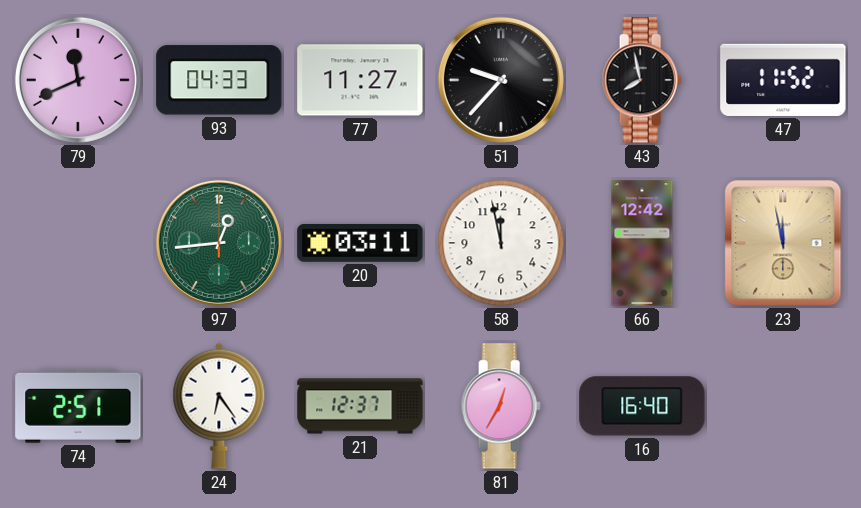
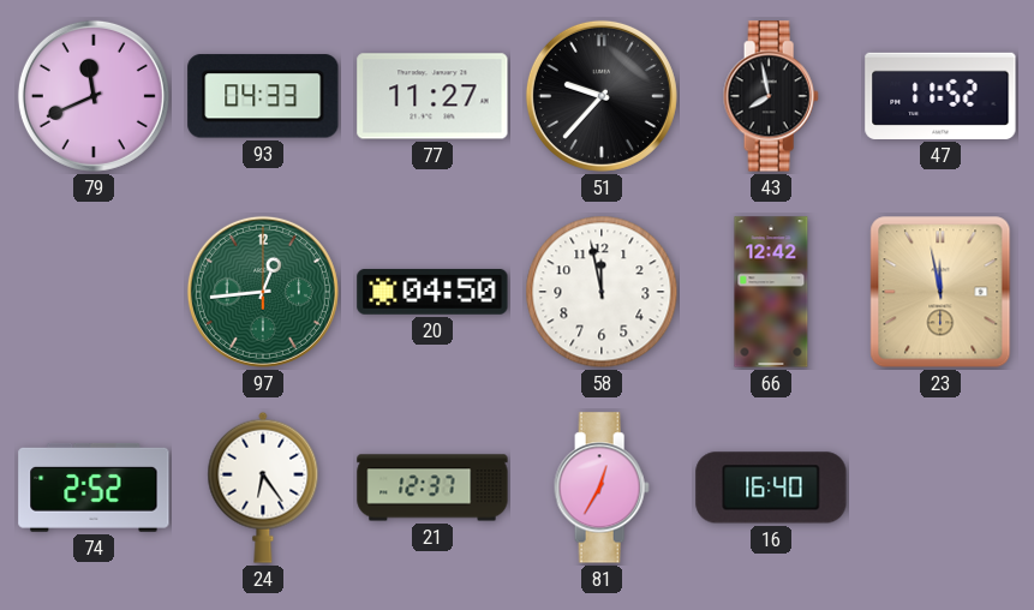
20: 03:11 -> 04:50
74: 2:51 -> 2:52
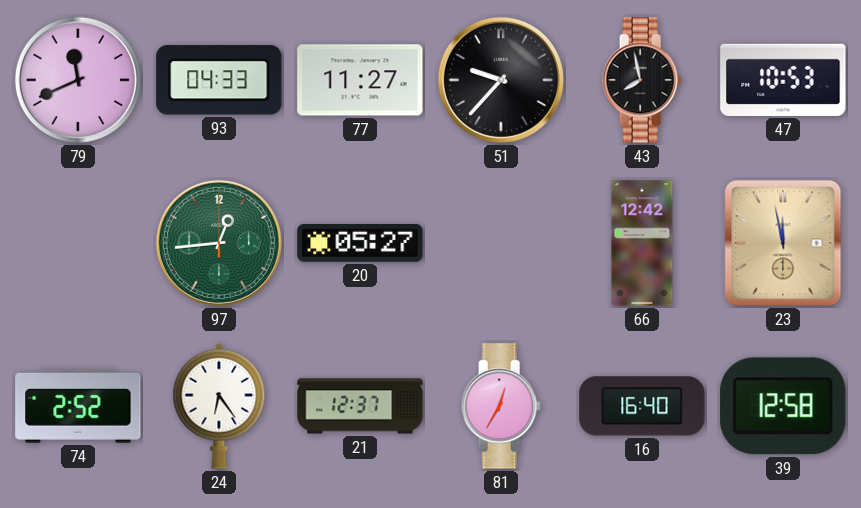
47: 11:52 -> 10:53
20: 04:50 -> 05:27
58: 11:58 -> none
39: none -> 12:58
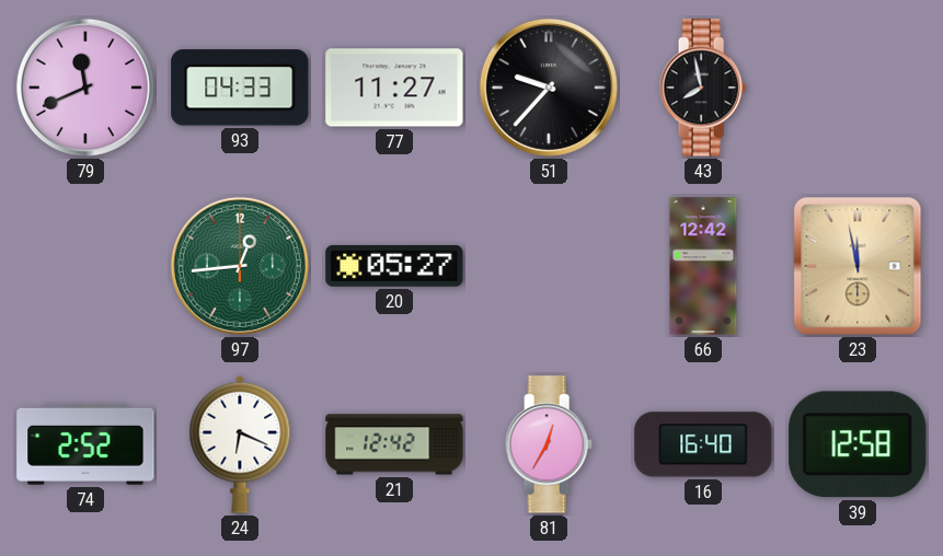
47: 10:53 -> none
24: 6:24 -> 6:19
21: 12:37 -> 12:42
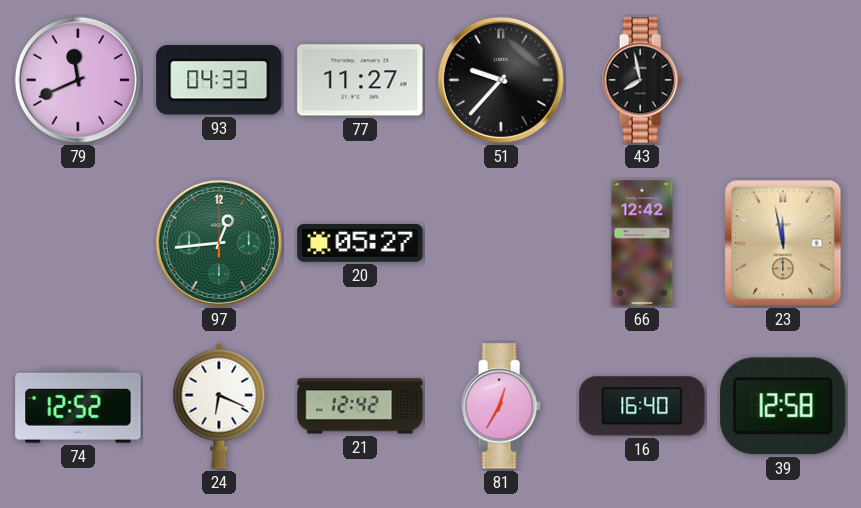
74: 2:52 -> 12:52
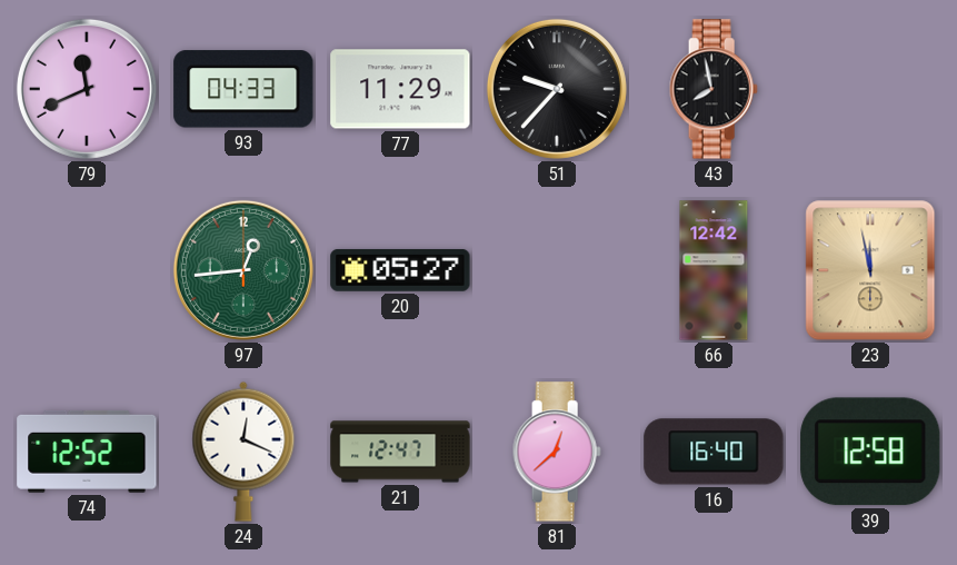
77: 11:27 -> 11:29
24: 6:19 -> 12:19
21: 12:42 -> 12:47
81: 12:35 -> 12:38
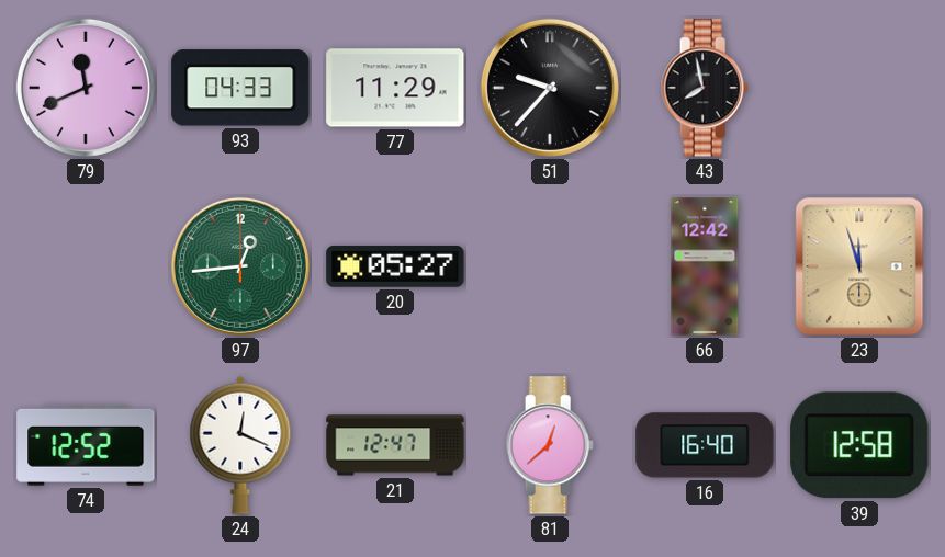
23: 11:58 -> 11:57
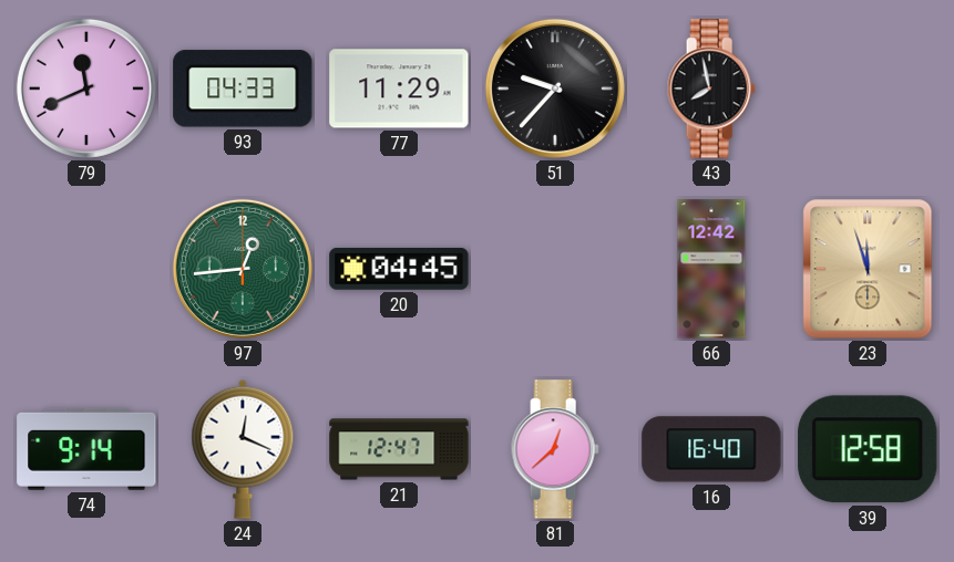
20: 05:27 -> 04:45
74: 12:52 -> 9:14
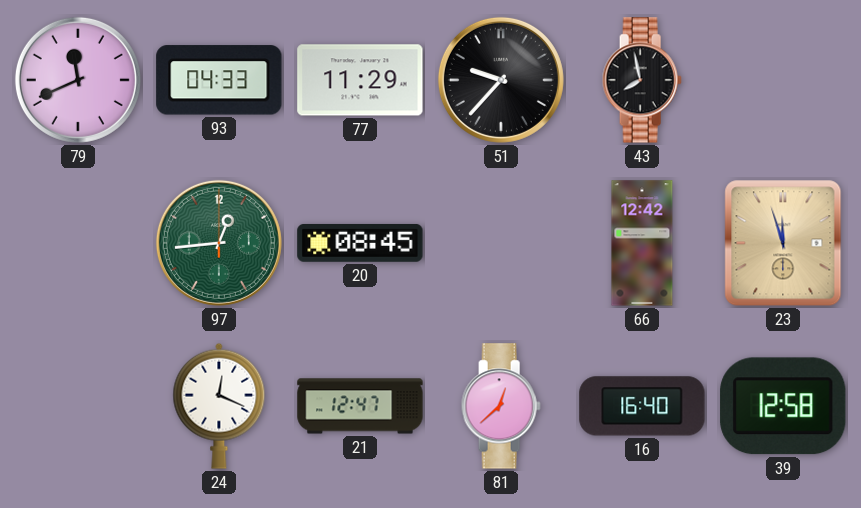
20: 04:45 -> 08:45
74: 9:14 -> none
